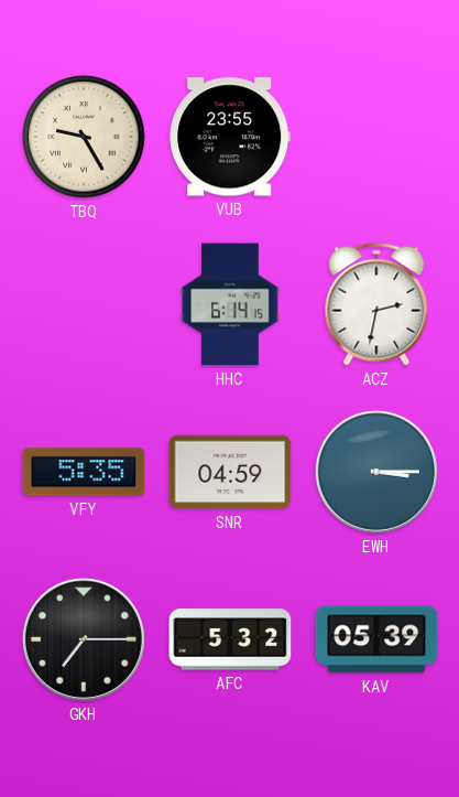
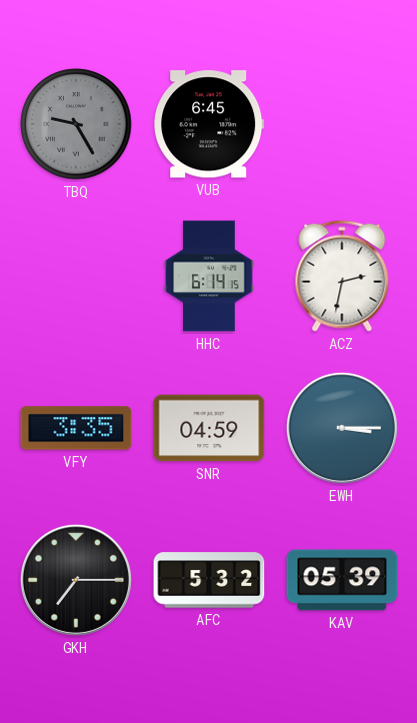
TBQ dial: cream -> grey
VUB: 23:55 -> 6:45
VFY: 5:35 -> 3:35
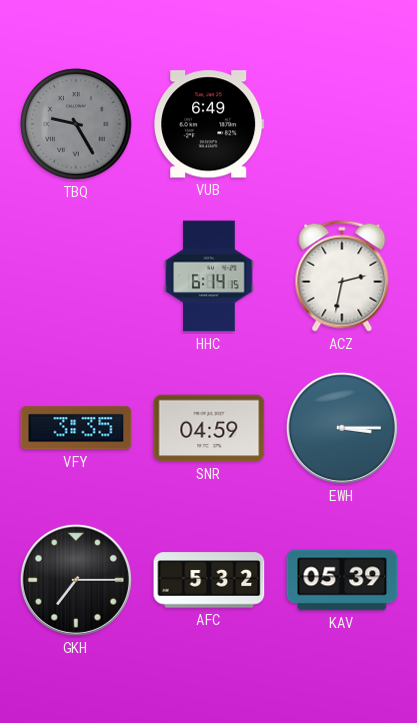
VUB: 6:45 -> 6:49
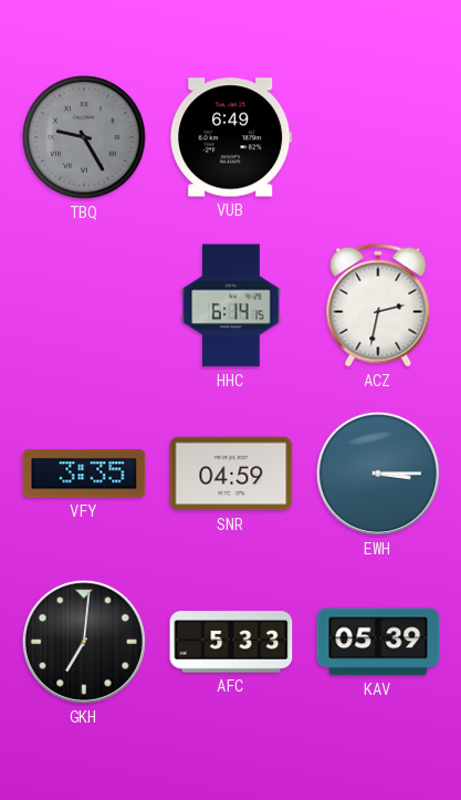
GKH: 7:15 -> 7:01
AFC: 5:32 -> 5:33
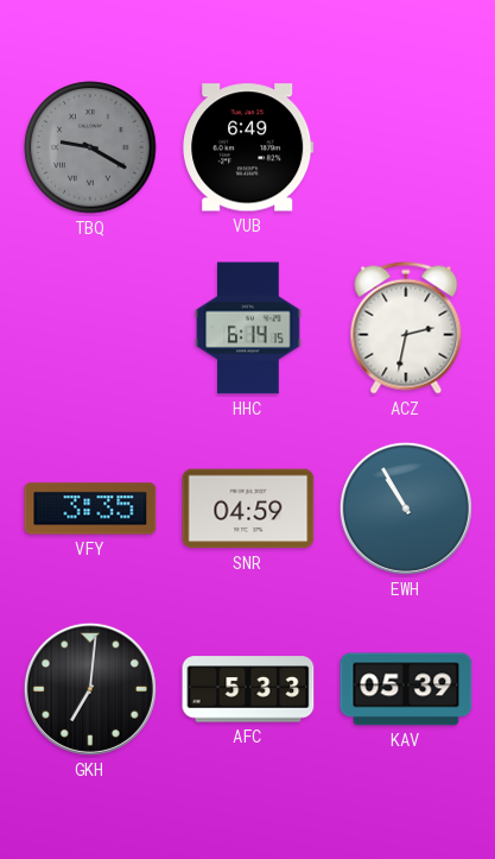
TBQ: 9:25 -> 9:20
EWH: 3:15 -> 10:55
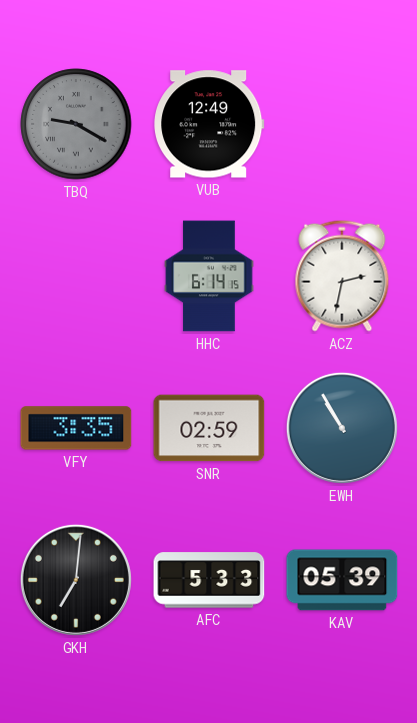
VUB: 6:49 -> 12:49
SNR: 04:59 -> 02:59
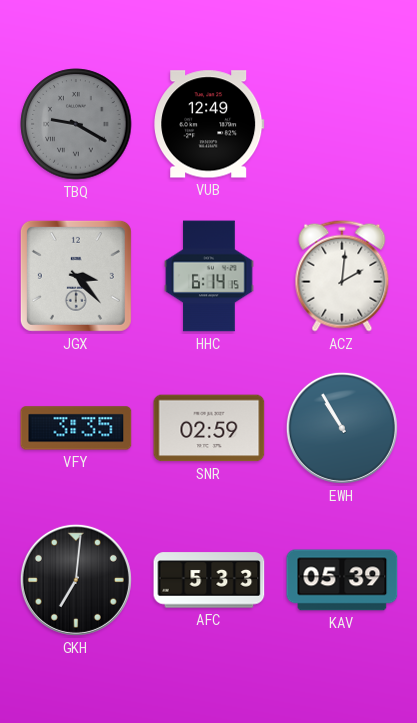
JGX: none -> 3:23
ACZ: 2:32 -> 2:01
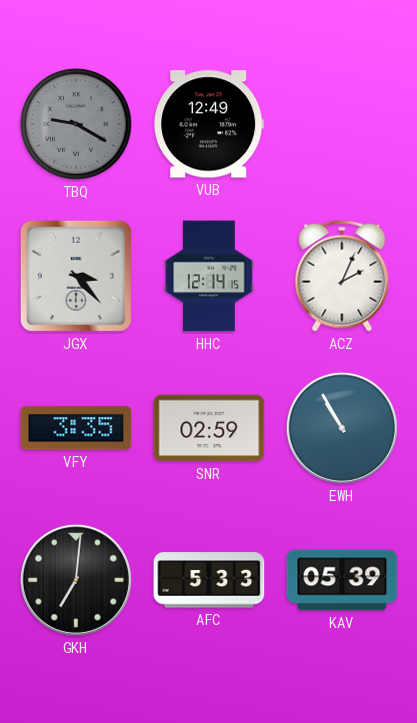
HHC: 6:14 -> 12:14
ACZ: 2:01 -> 2:04
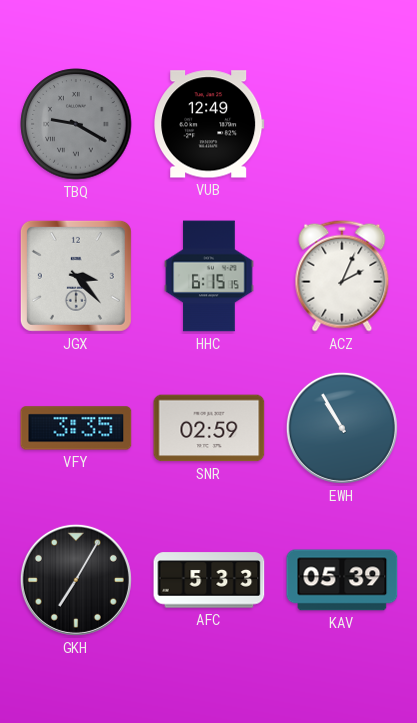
HHC: 12:14 -> 6:15
GKH: 7:01 -> 7:05
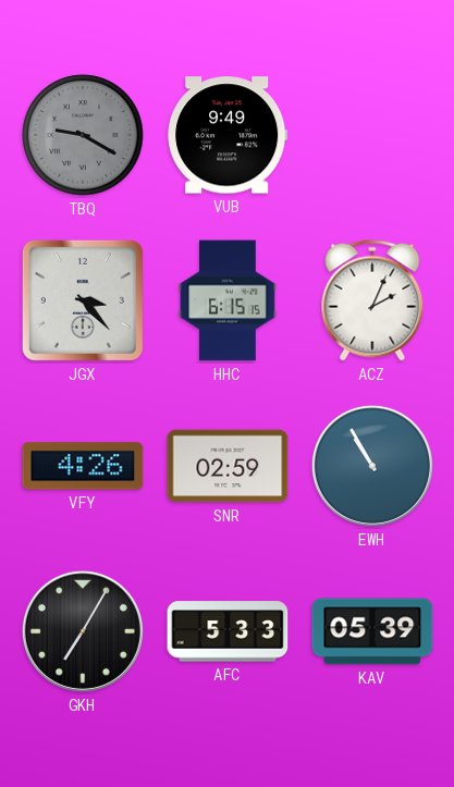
VUB: 12:49 -> 9:49
VFY: 3:35 -> 4:26
